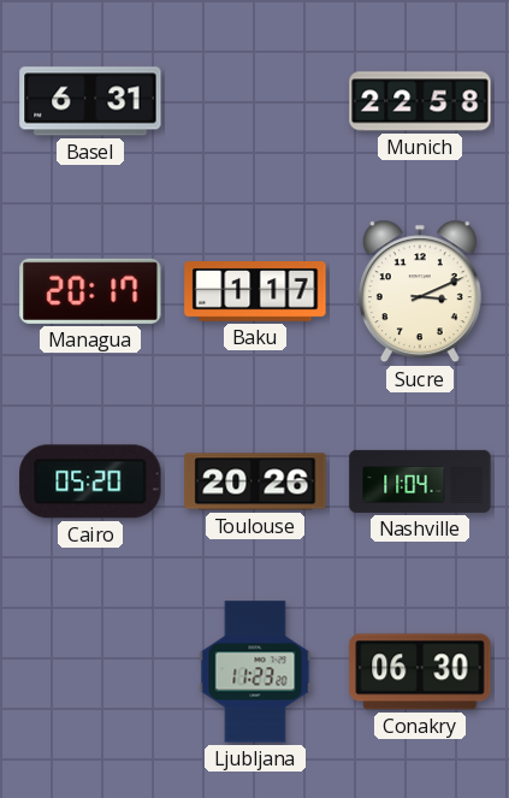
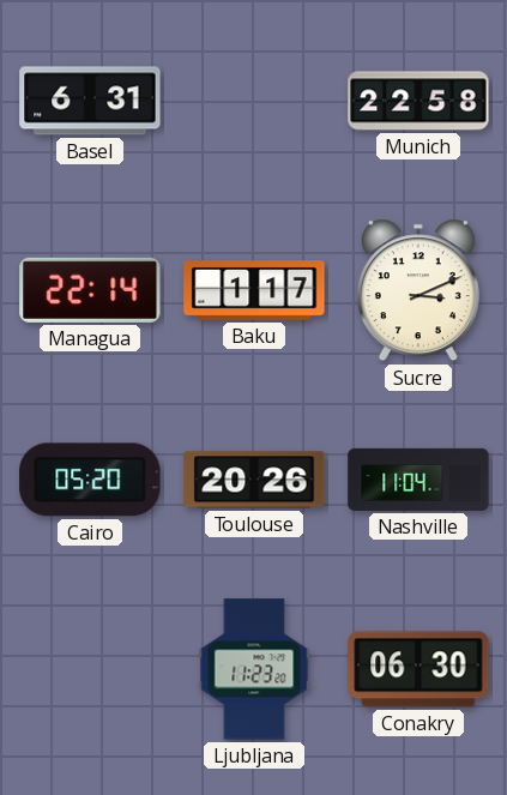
Managua: 20:17 -> 22:14
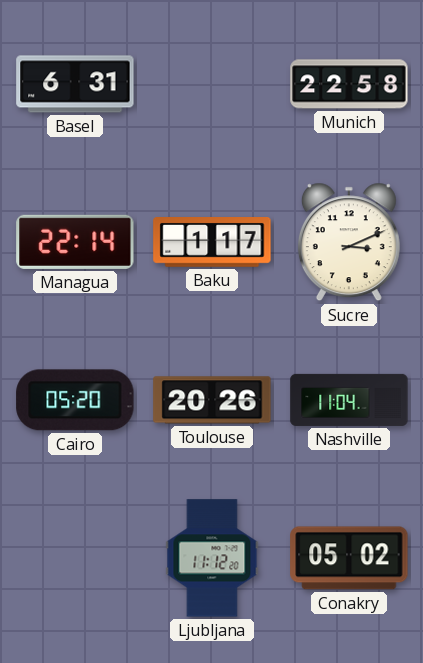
Ljubljana: 11:23 -> 11:12
Conakry: 06:30 -> 05:02
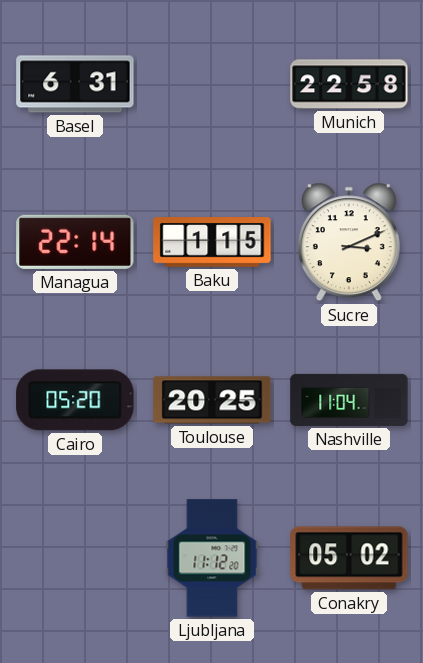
Baku: 1:17 -> 1:15
Toulouse: 20:26 -> 20:25
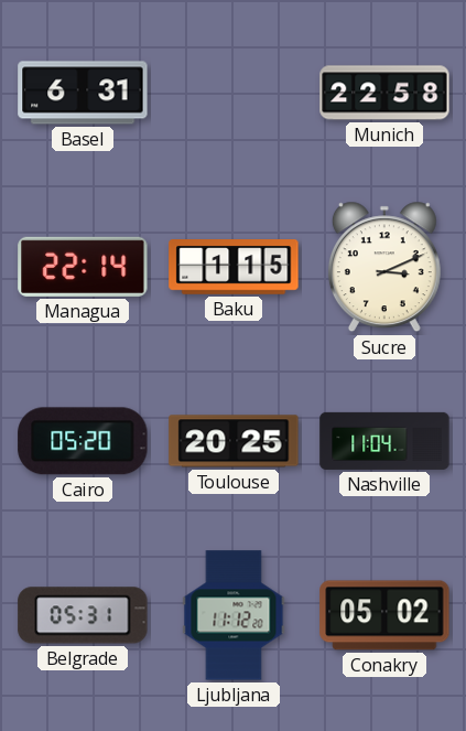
Belgrade: none -> 05:31
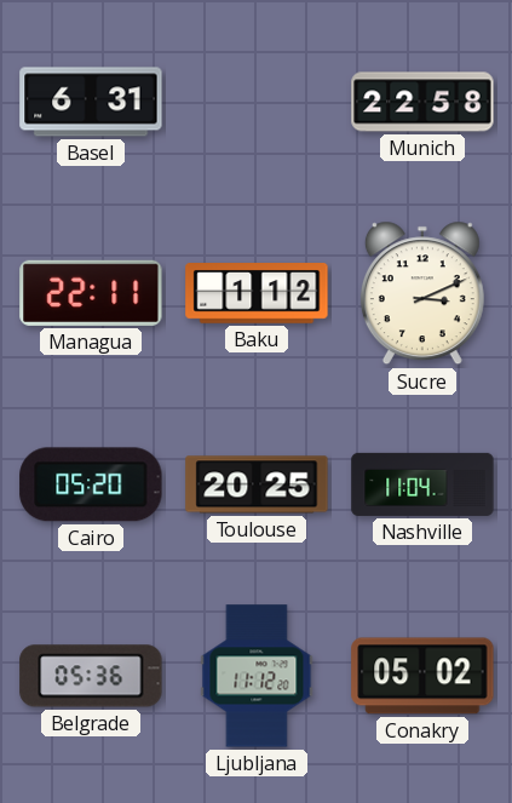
Managua: 22:14 -> 22:11
Baku: 1:15 -> 1:12
Belgrade: 05:31 -> 05:36
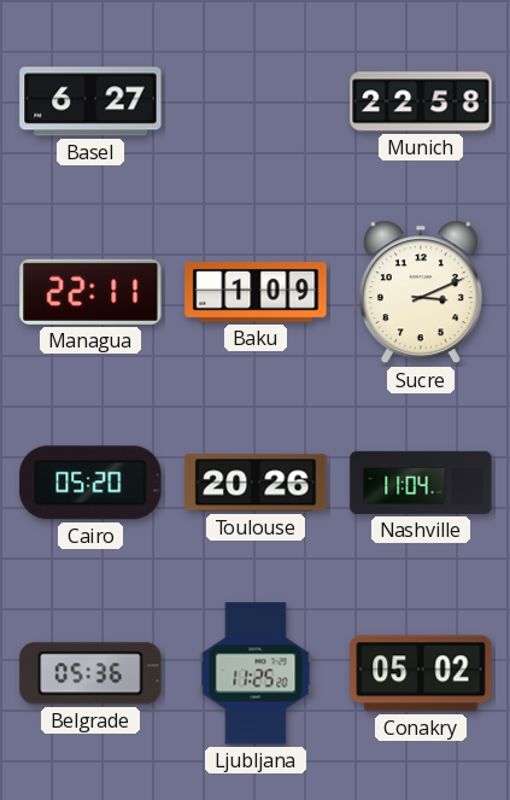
Basel: 6:31 -> 6:27
Baku: 1:12 -> 1:09
Toulouse: 20:25 -> 20:26
Ljubljana: 11:12 -> 11:25
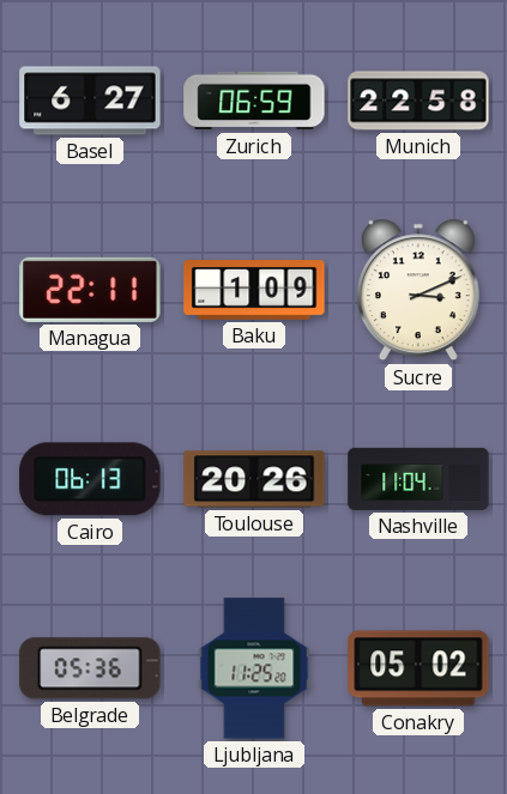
Zurich: none -> 06:59
Cairo: 05:20 -> 06:13
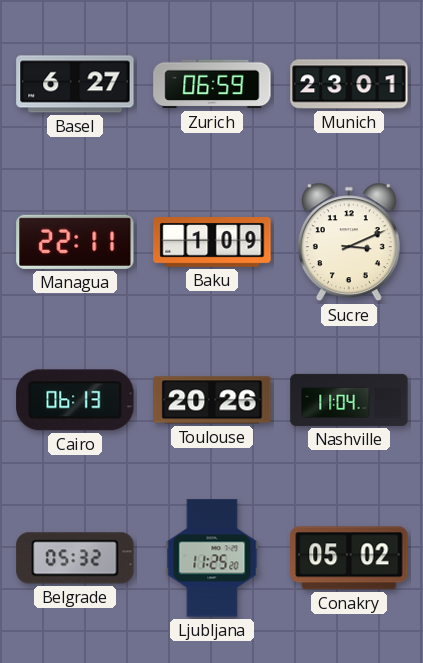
Munich: 22:58 -> 23:01
Belgrade: 05:36 -> 05:32
